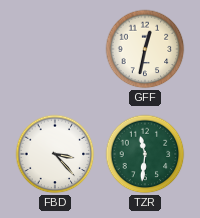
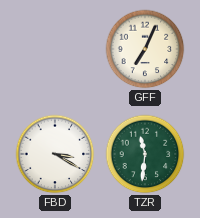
GFF: 12:32 -> 7:04
FBD: 3:23 -> 3:20
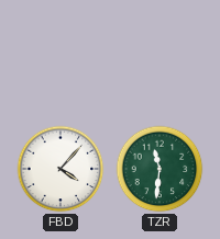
GFF: 7:04 -> none
FBD: 3:20 -> 4:07
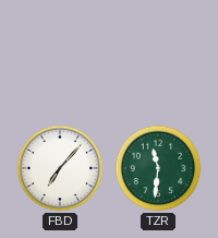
FBD: 4:07 -> 7:07
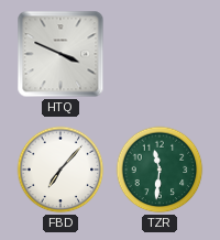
HTQ: none -> 3:49
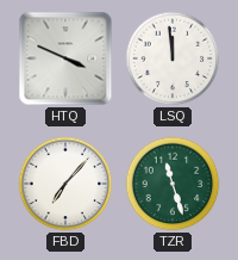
LSQ: none -> 11:59
TZR: 11:31 -> 11:27
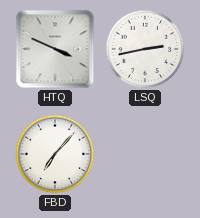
LSQ: 11:59 -> 2:43
TZR: 11:27 -> none
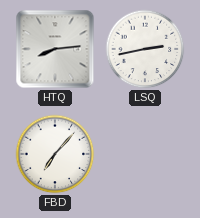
HTQ: 3:49 -> 8:14
